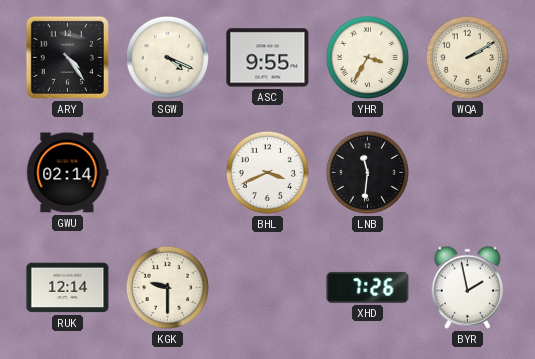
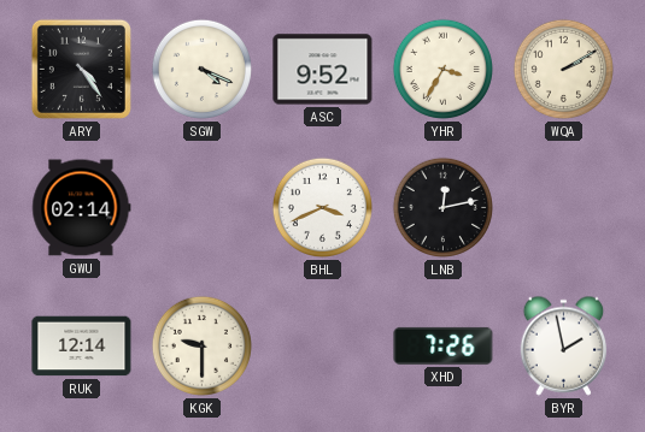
ASC: 9:55 -> 9:52
LNB: 11:31 -> 12:13
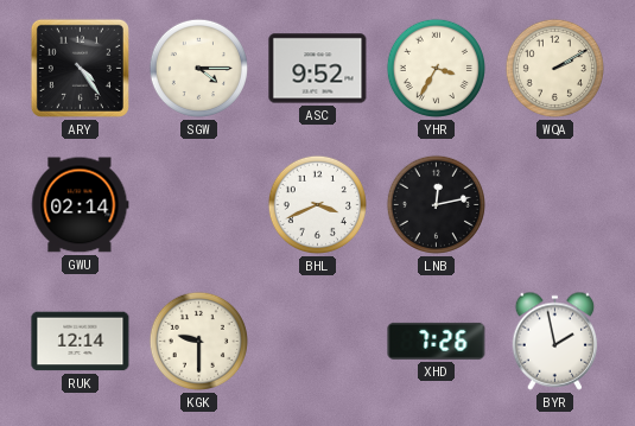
SGW: 4:19 -> 4:15
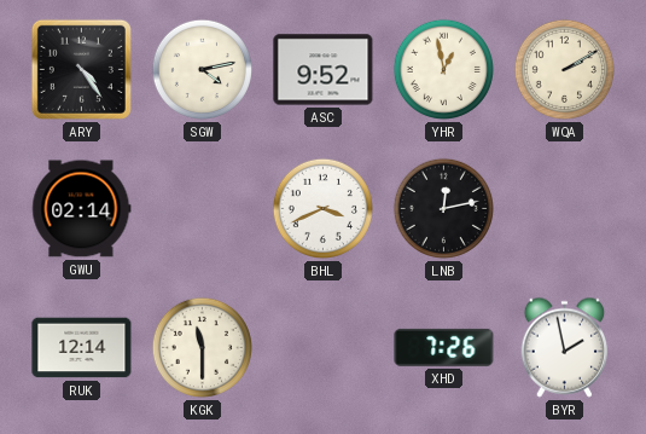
SGW: 4:15 -> 4:13
YHR: 3:35 -> 12:58
KGK: 9:30 -> 11:30
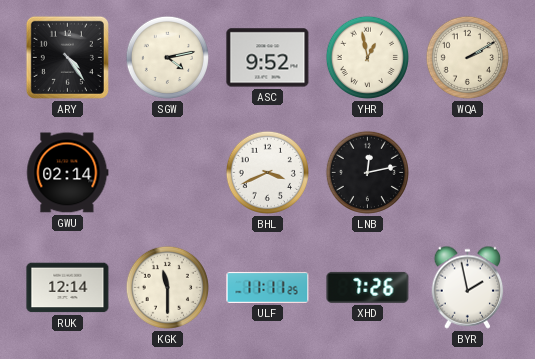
ULF: none -> 11:11
